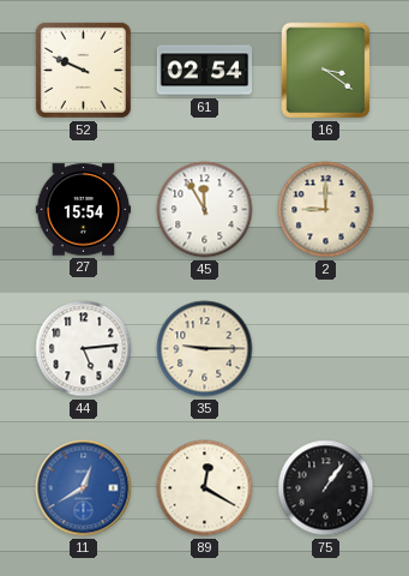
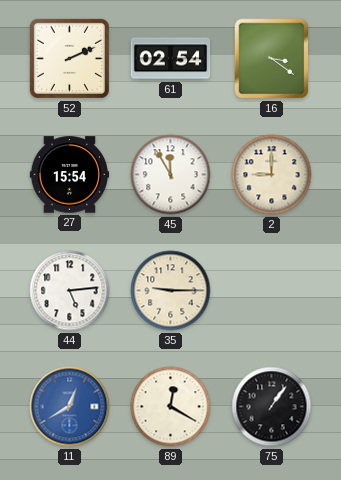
52: 9:49 -> 2:11
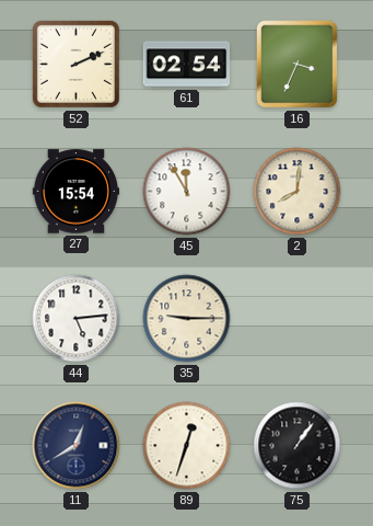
16: 3:21 -> 3:34
2: 9:00 -> 8:01
11 dial: blue -> navy
89: 12:20 -> 12:33
